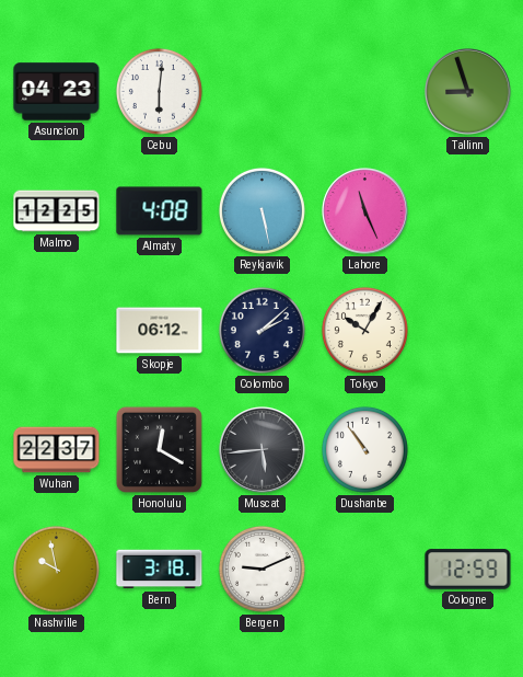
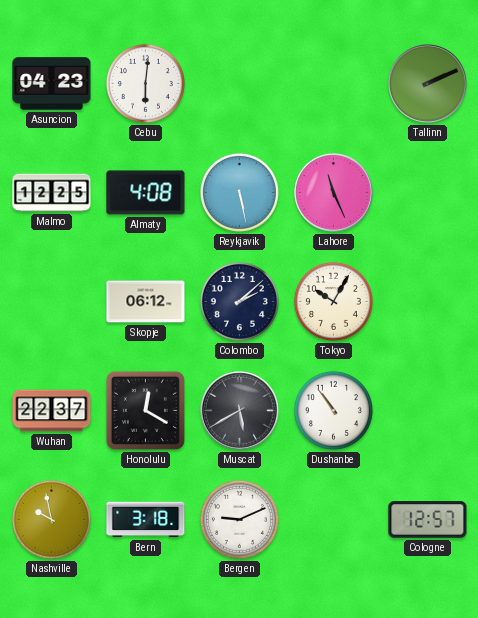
Tallinn: 8:57 -> 2:11
Muscat: 5:44 -> 5:40
Cologne: 12:59 -> 12:57
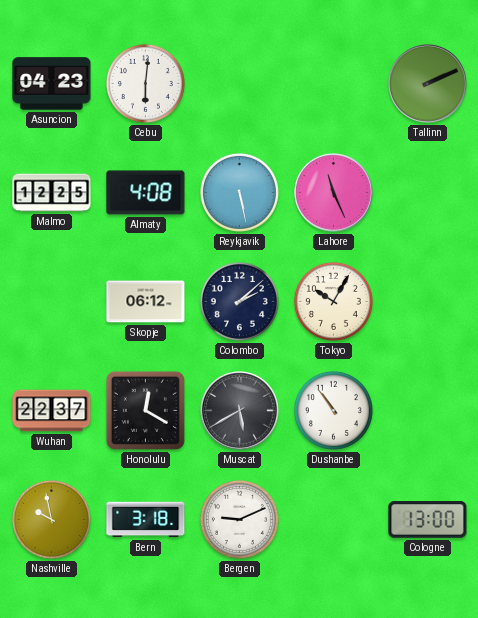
Cologne: 12:57 -> 13:00
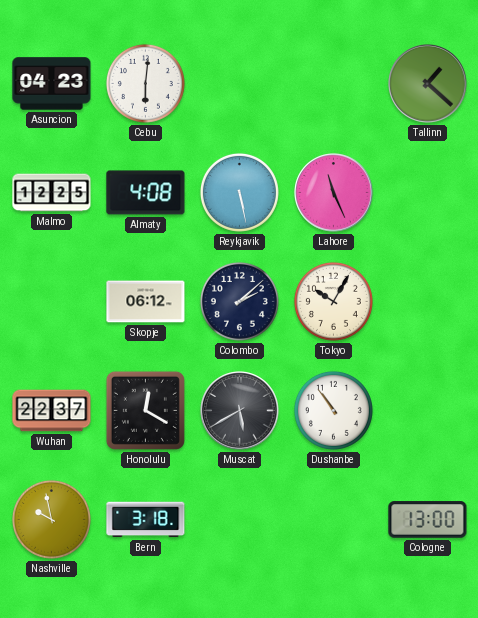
Tallinn: 2:11 -> 1:22
Bergen: 9:11 -> none
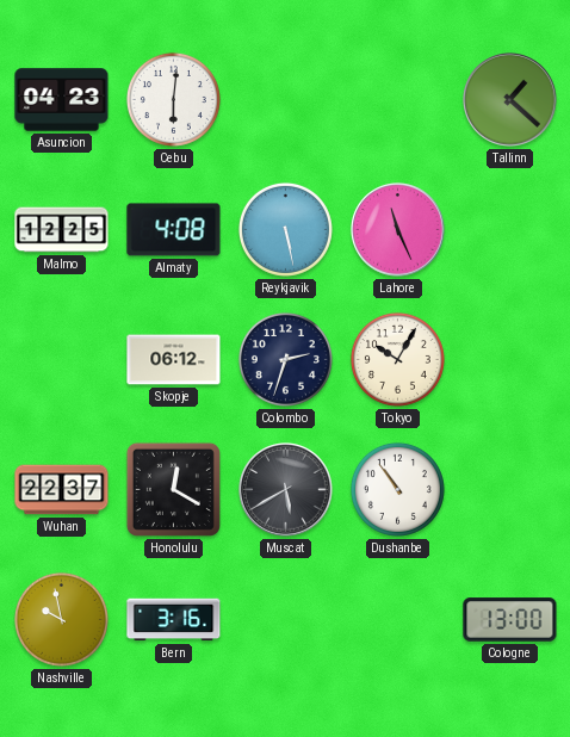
Colombo: 2:08 -> 2:33
Bern: 3:18 -> 3:16
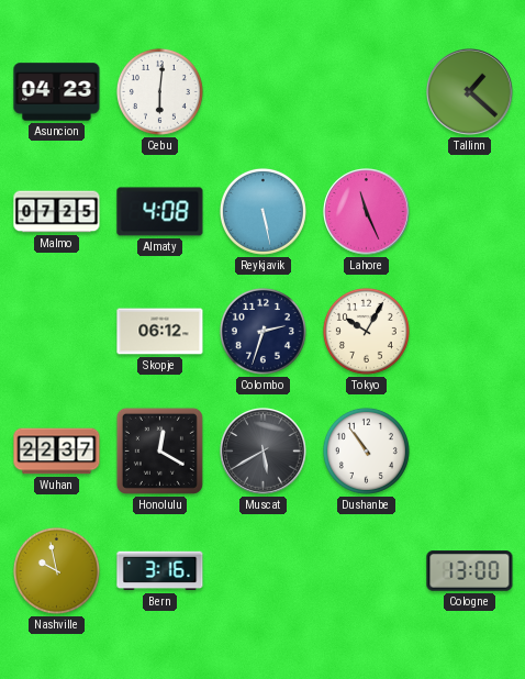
Malmo: 12:25 -> 07:25
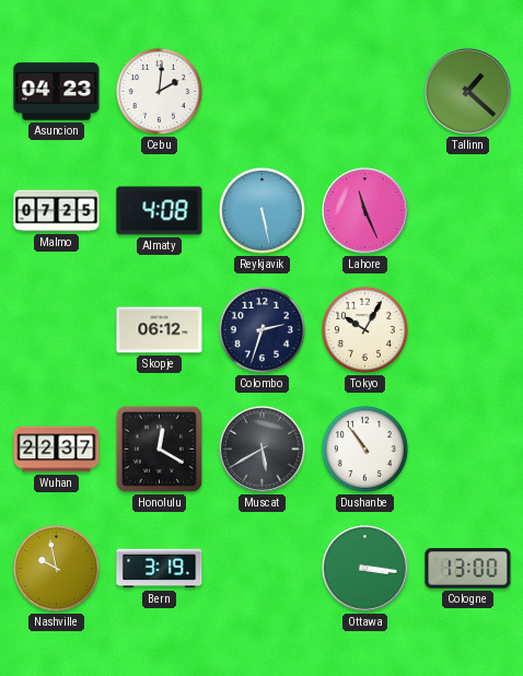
Cebu: 6:01 -> 2:01
Bern: 3:16 -> 3:19
Ottawa: none -> 3:16
